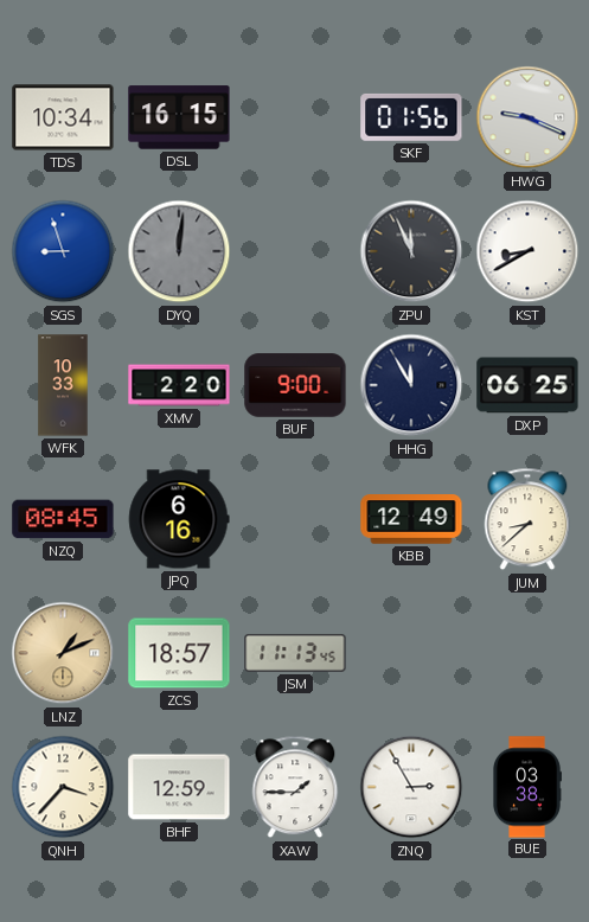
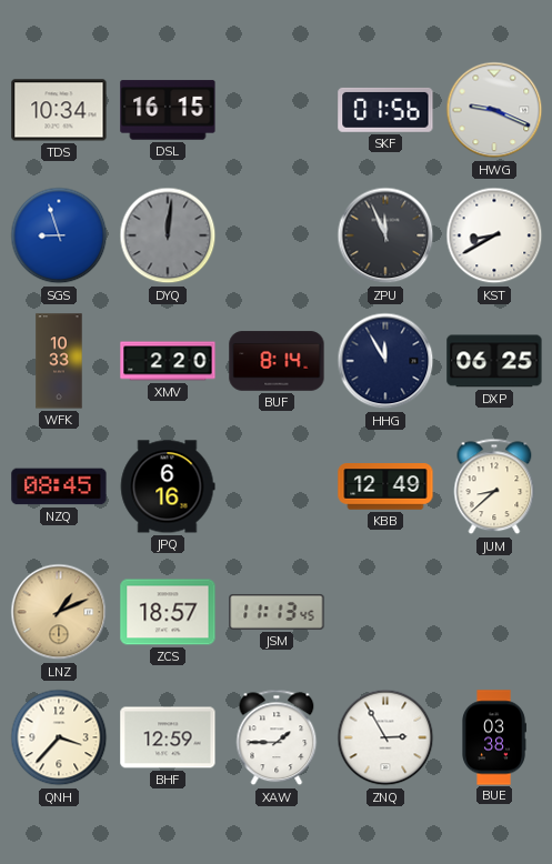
BUF: 9:00 -> 8:14
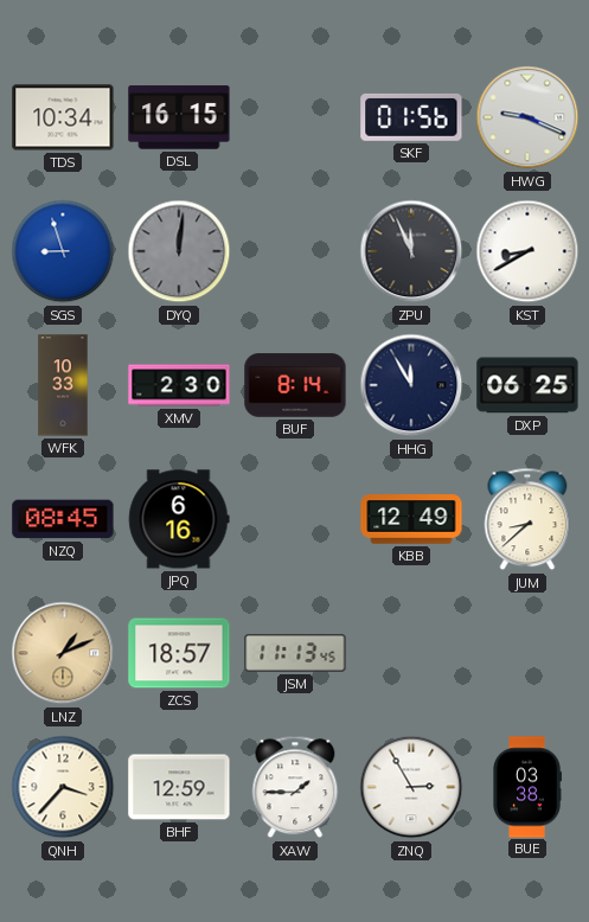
XMV: 2:20 -> 2:30
